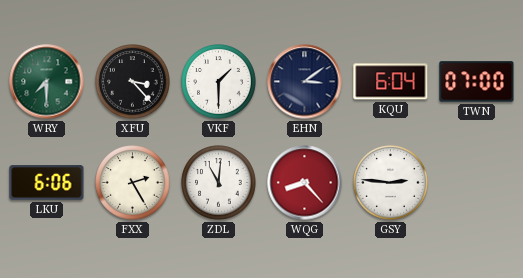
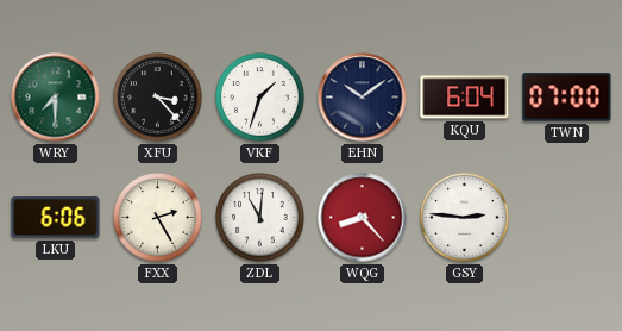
VKF: 1:30 -> 1:33
EHN: 3:09 -> 10:09
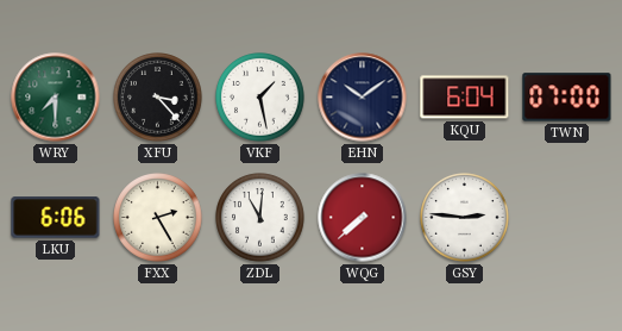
VKF: 1:33 -> 1:28
WQG: 8:23 -> 7:38
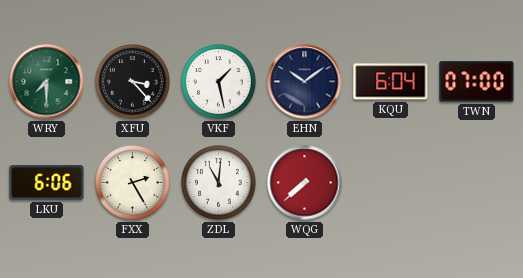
GSY: 2:46 -> none
